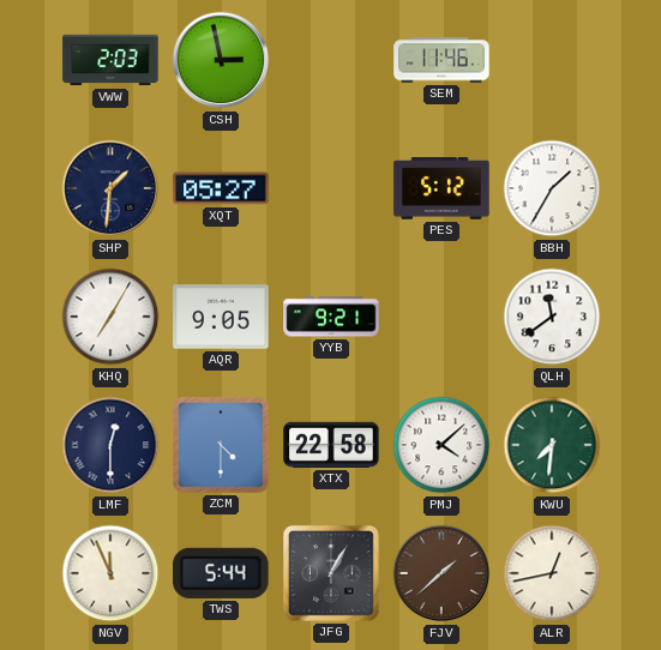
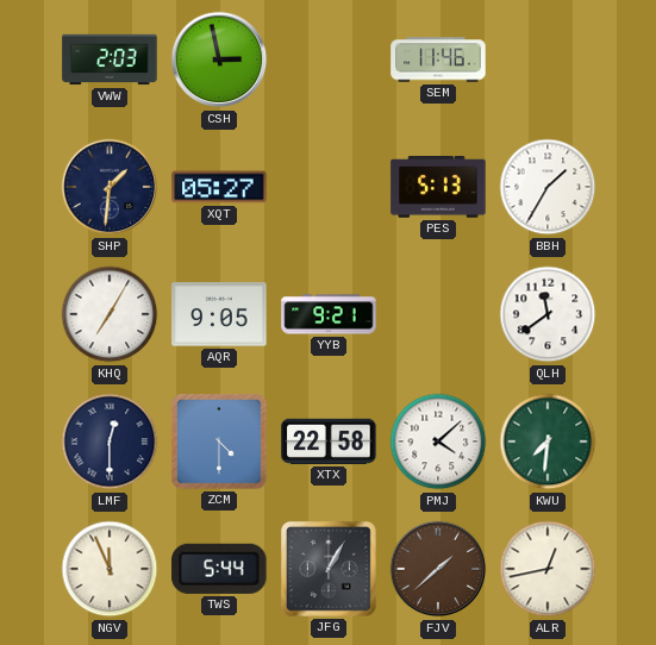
PES: 5:12 -> 5:13
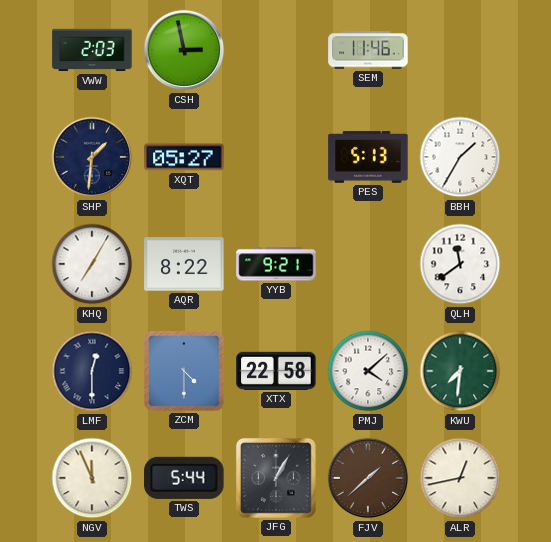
AQR: 9:05 -> 8:22
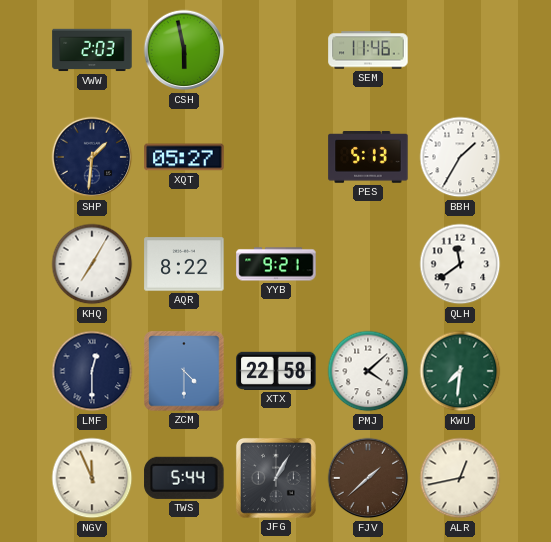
CSH: 2:58 -> 5:58
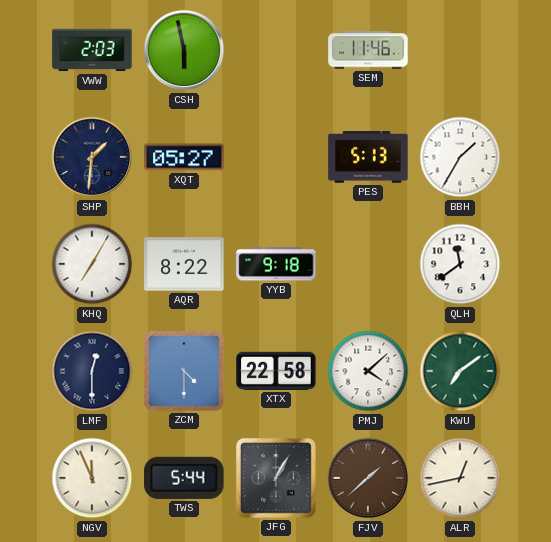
YYB: 9:21 -> 9:18
KWU: 7:31 -> 7:09
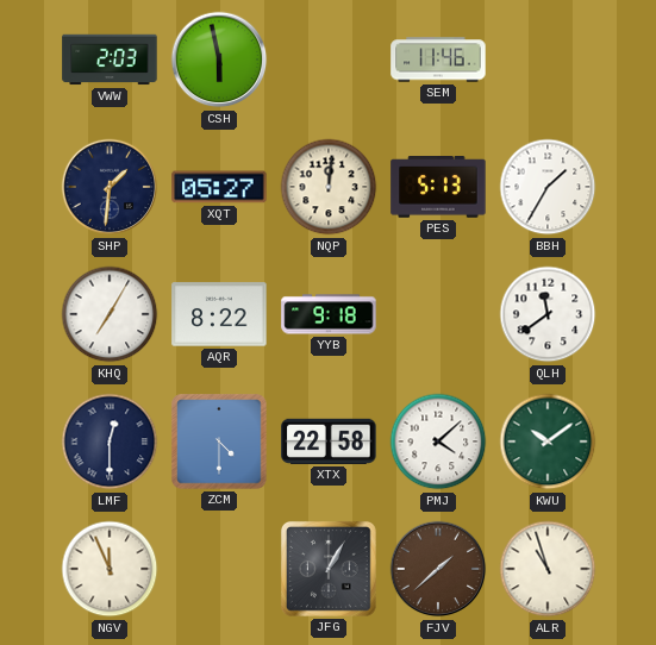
NQP: none -> 12:01
KWU: 7:09 -> 10:09
TWS: 5:44 -> none
ALR: 12:43 -> 10:57
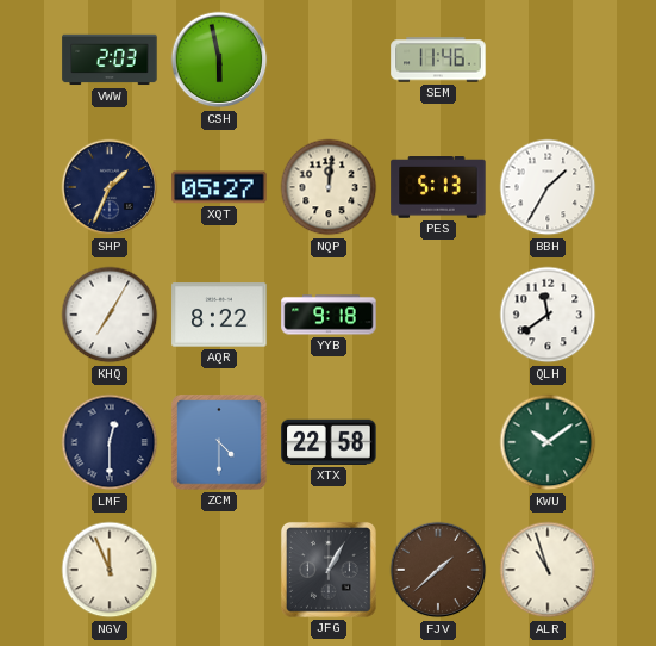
SHP: 1:31 -> 1:34
PMJ: 4:08 -> none
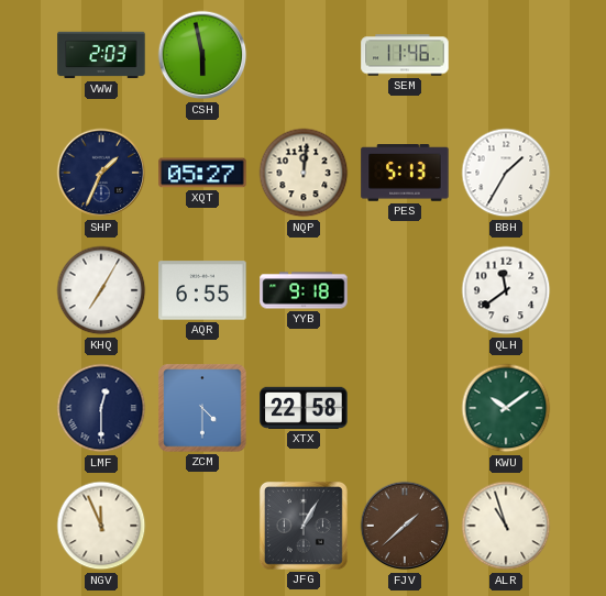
AQR: 8:22 -> 6:55
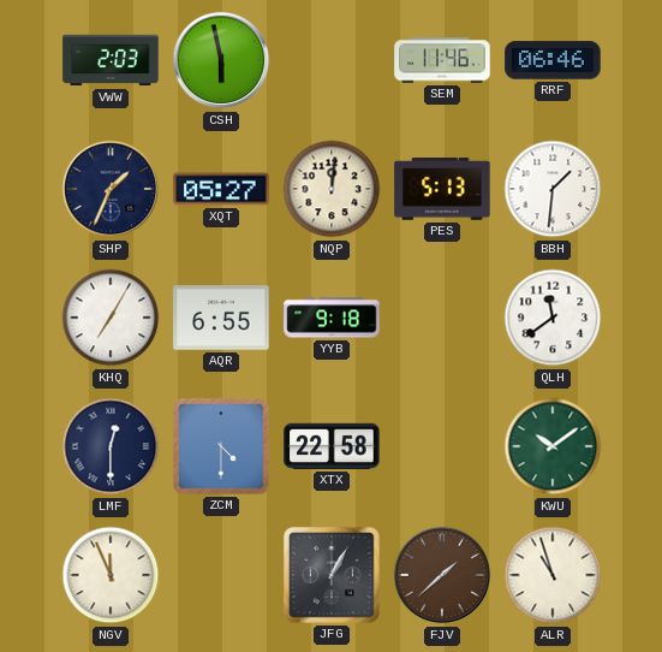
RRF: none -> 06:46
BBH: 1:35 -> 1:31
